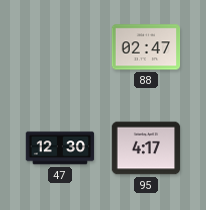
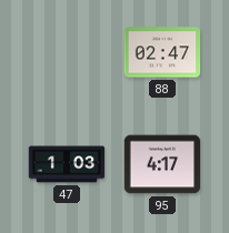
47: 12:30 -> 1:03
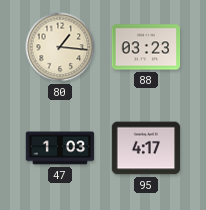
80: none -> 1:16
88: 02:47 -> 03:23
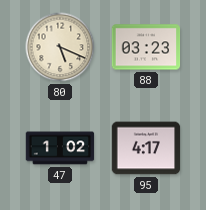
80: 1:16 -> 5:19
47: 1:03 -> 1:02
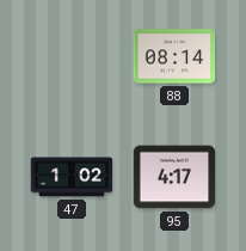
80: 5:19 -> none
88: 03:23 -> 08:14
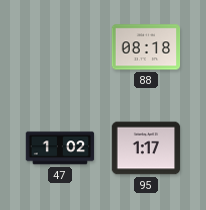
88: 08:14 -> 08:18
95: 4:17 -> 1:17
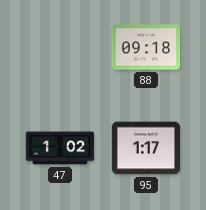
88: 08:18 -> 09:18
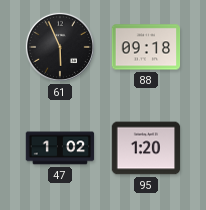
61: none -> 5:56
95: 1:17 -> 1:20
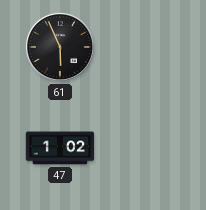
88: 09:18 -> none
95: 1:20 -> none
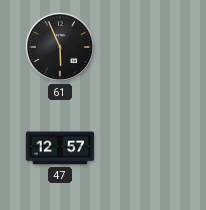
47: 1:02 -> 12:57
